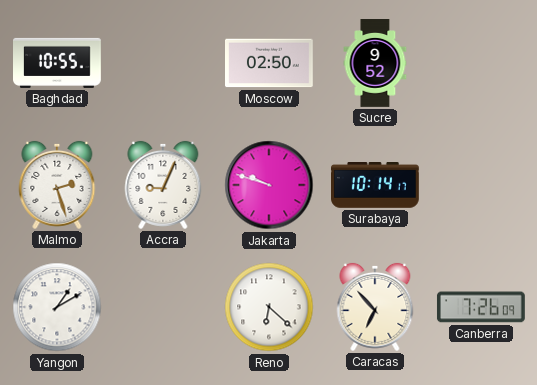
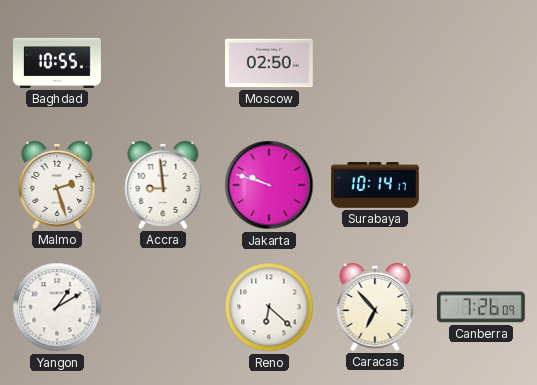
Sucre: 9:52 -> none
Accra: 9:04 -> 8:59
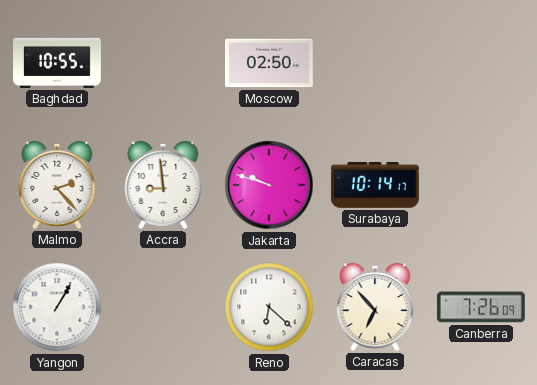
Malmo: 2:27 -> 2:23
Yangon: 1:10 -> 1:05
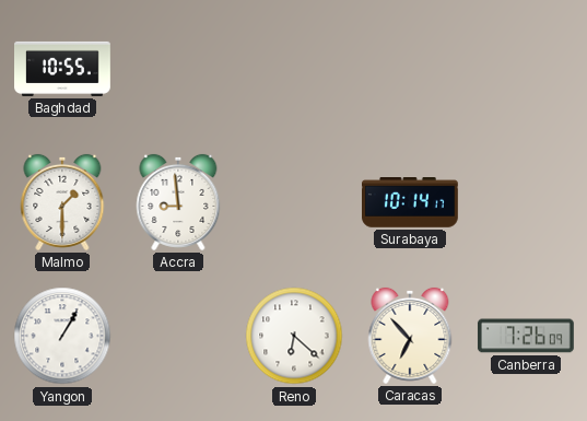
Moscow: 02:50 -> none
Malmo: 2:23 -> 1:30
Jakarta: 9:48 -> none
